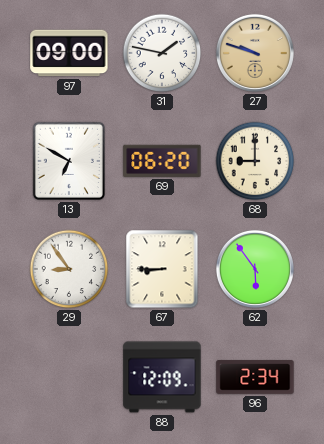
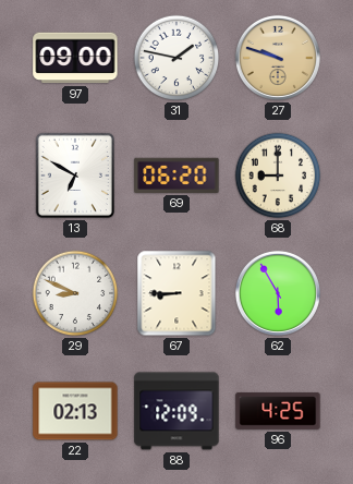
29: 8:54 -> 8:49
62: 5:54 -> 5:55
22: none -> 02:13
96: 2:34 -> 4:25
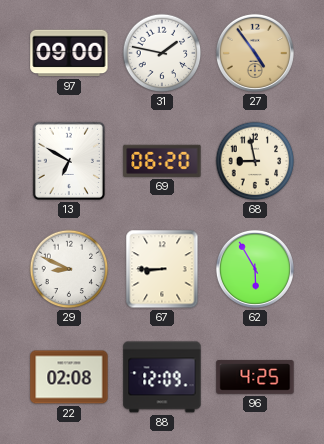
27: 9:48 -> 4:54
68: 9:00 -> 8:58
22: 02:13 -> 02:08
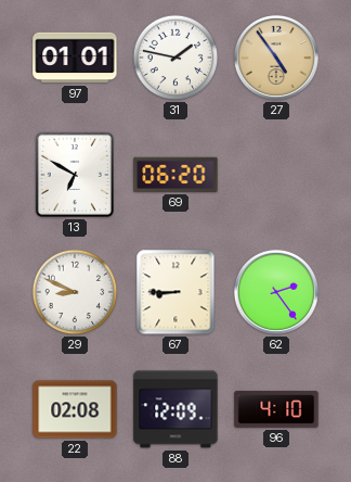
97: 09:00 -> 01:01
68: 8:58 -> none
62: 5:55 -> 2:24
96: 4:25 -> 4:10
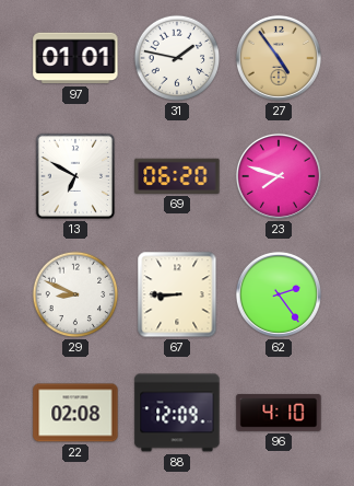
23: none -> 7:48
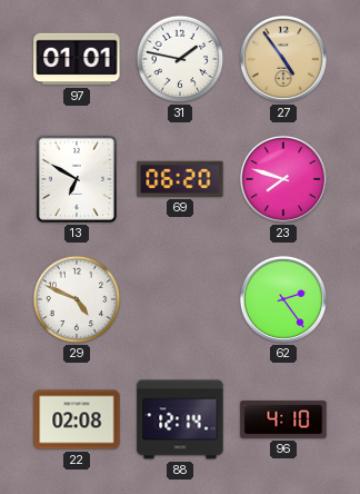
29: 8:49 -> 4:49
67: 8:45 -> none
88: 12:09 -> 12:14
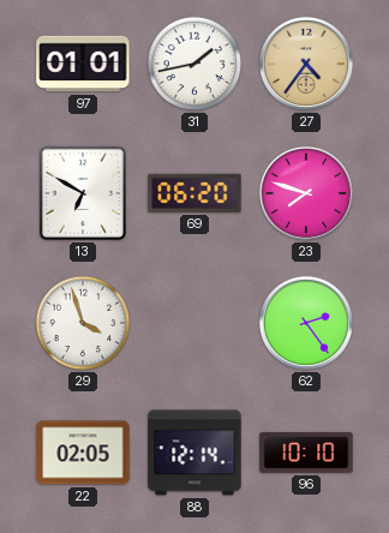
31: 1:47 -> 1:43
27: 4:54 -> 4:36
29: 4:49 -> 3:57
22: 02:08 -> 02:05
96: 4:10 -> 10:10
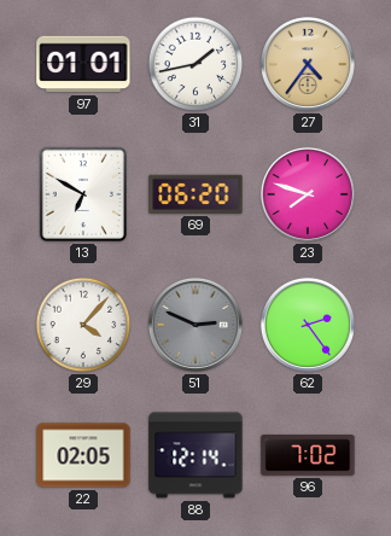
29: 3:57 -> 4:07
51: none -> 2:49
96: 10:10 -> 7:02
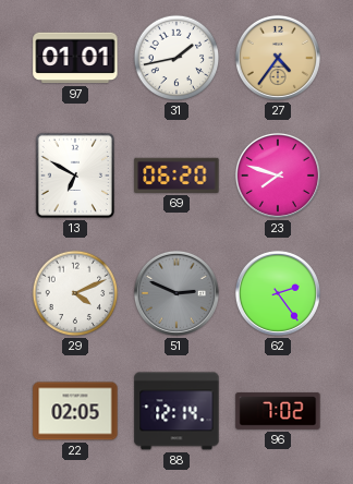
29: 4:07 -> 4:11
